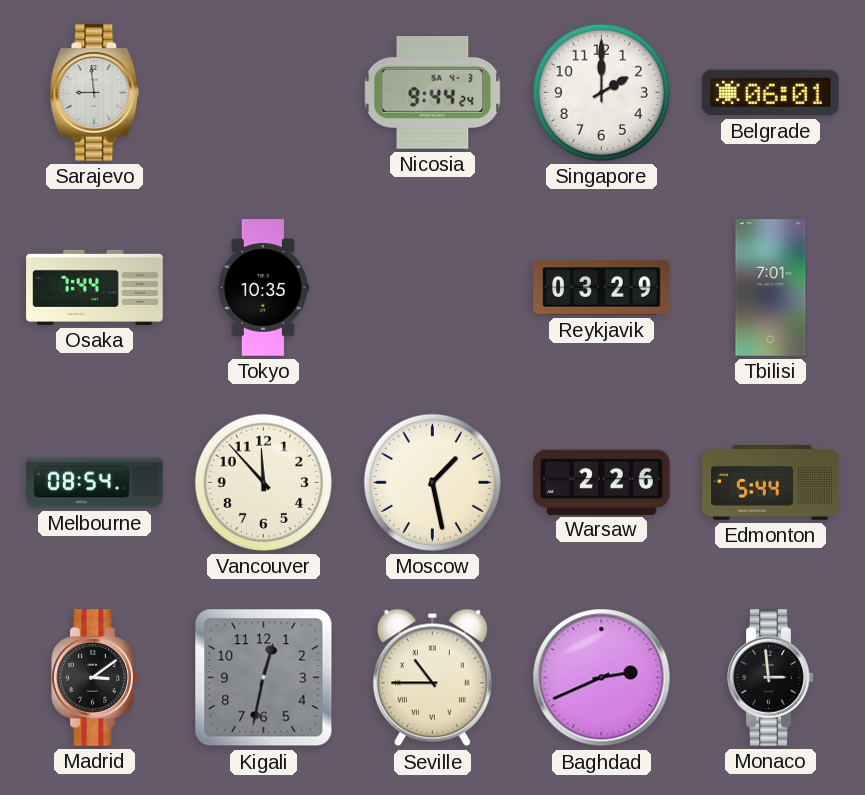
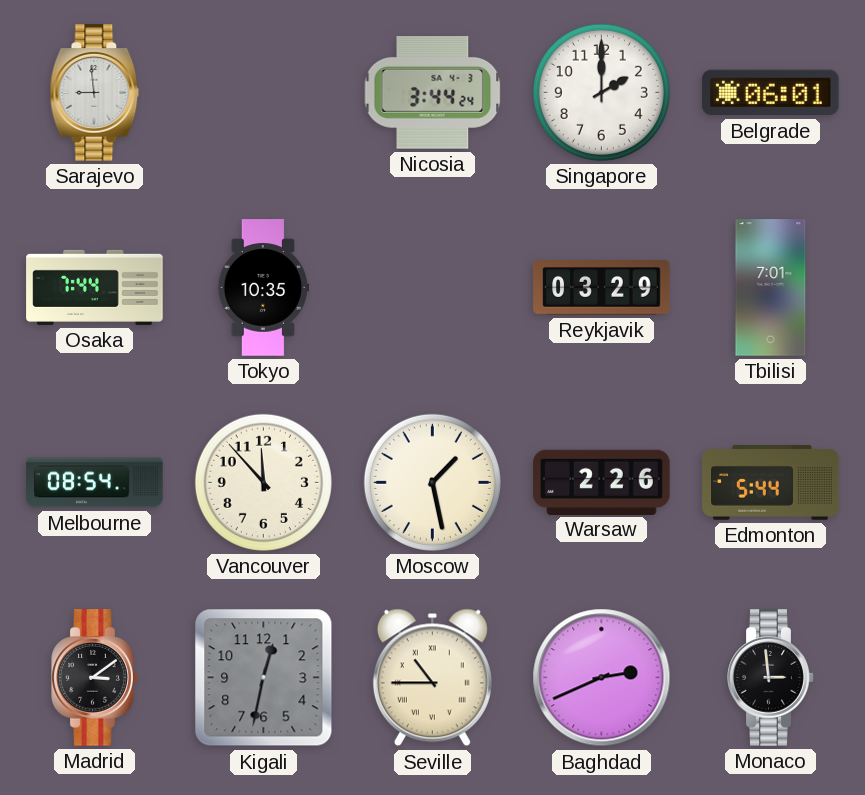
Nicosia: 9:44 -> 3:44
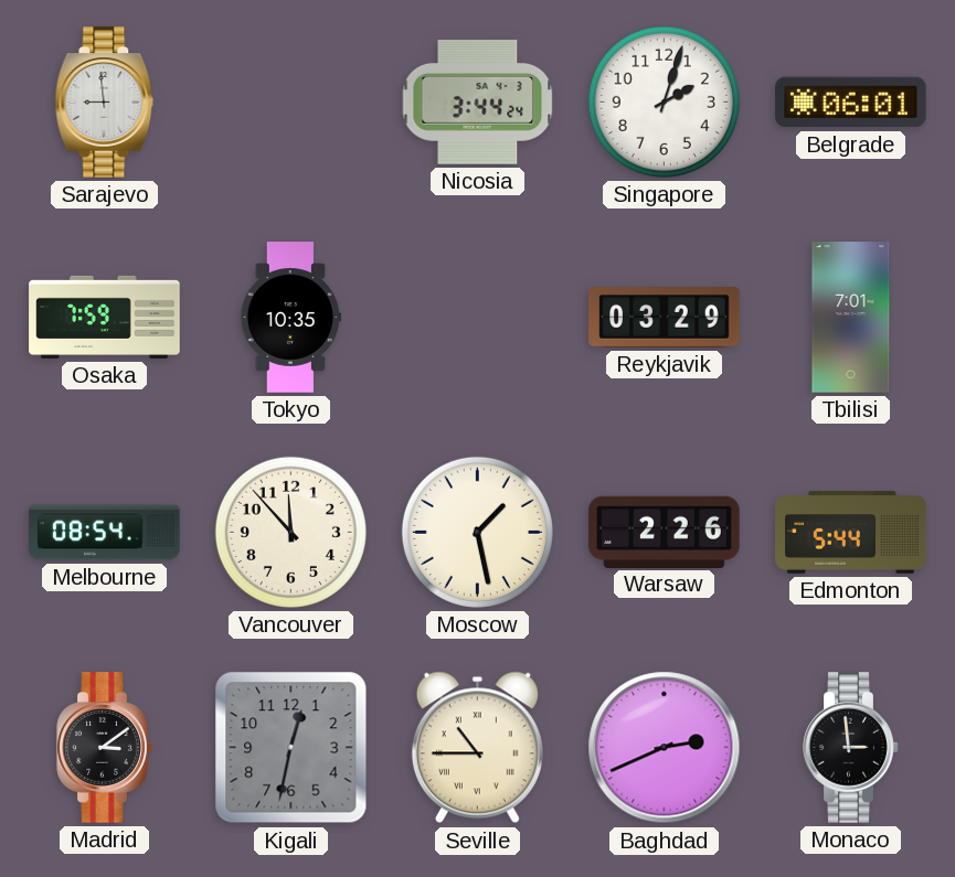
Singapore: 2:00 -> 2:03
Osaka: 7:44 -> 7:59
